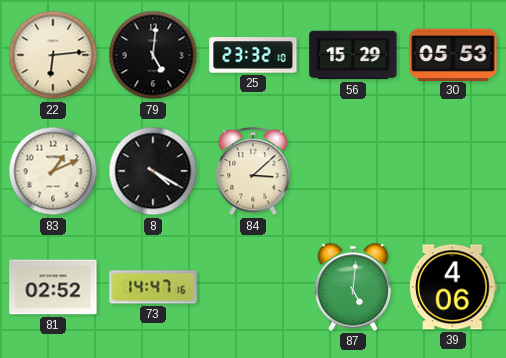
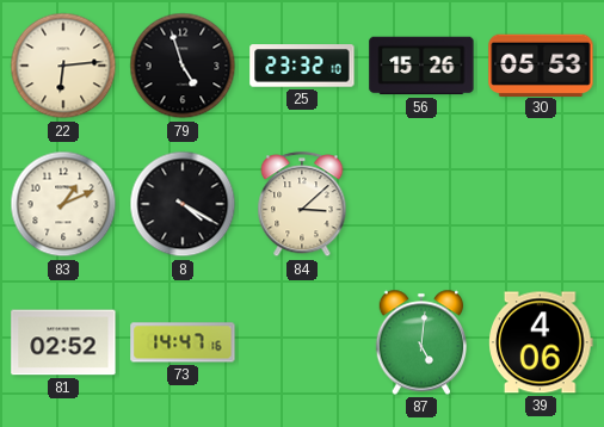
79: 5:01 -> 4:57
56: 15:29 -> 15:26
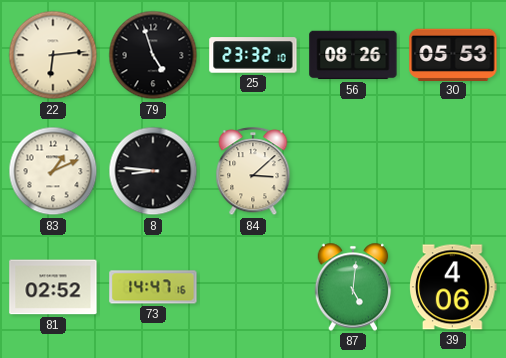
56: 15:26 -> 08:26
8: 4:20 -> 8:46
